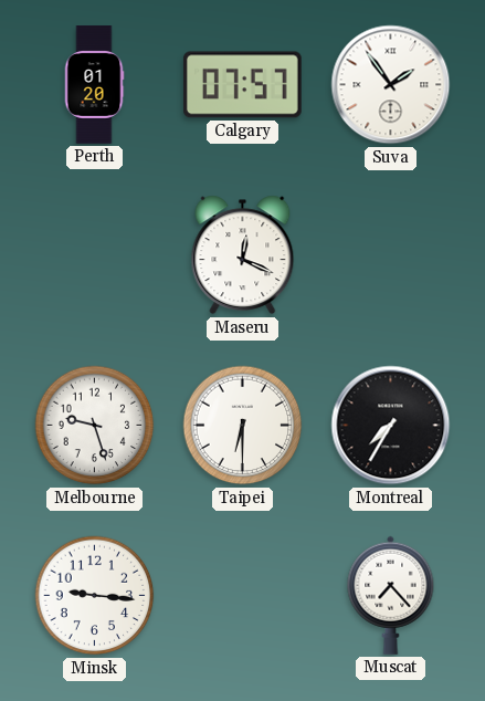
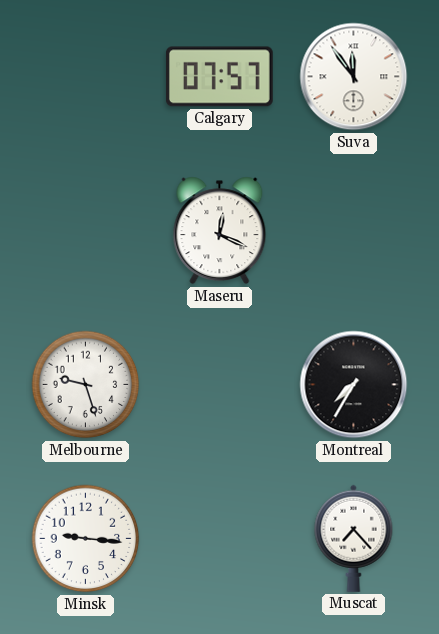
Perth: 01:20 -> none
Suva: 1:54 -> 11:54
Taipei: 6:30 -> none
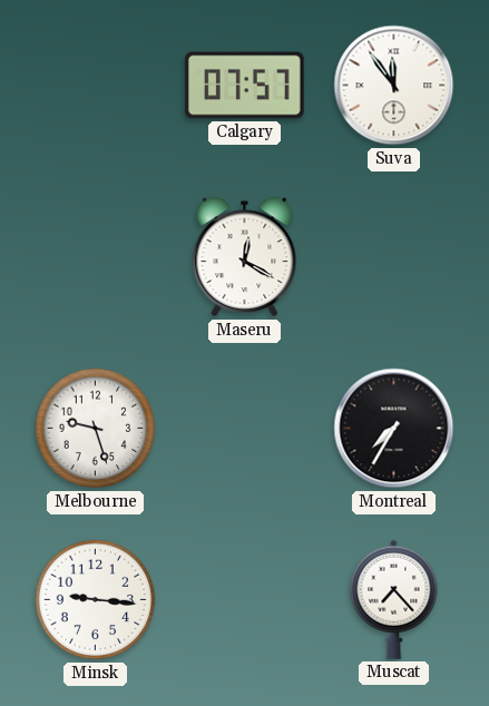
Maseru: 12:19 -> 12:20
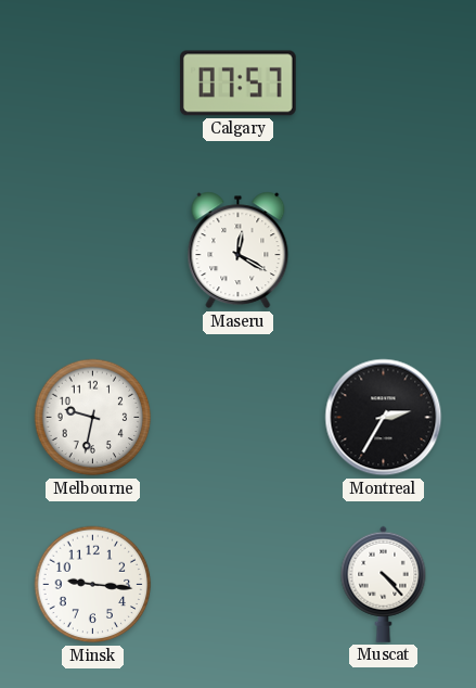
Suva: 11:54 -> none
Melbourne: 9:27 -> 9:32
Montreal: 7:35 -> 2:35
Muscat: 7:23 -> 4:23
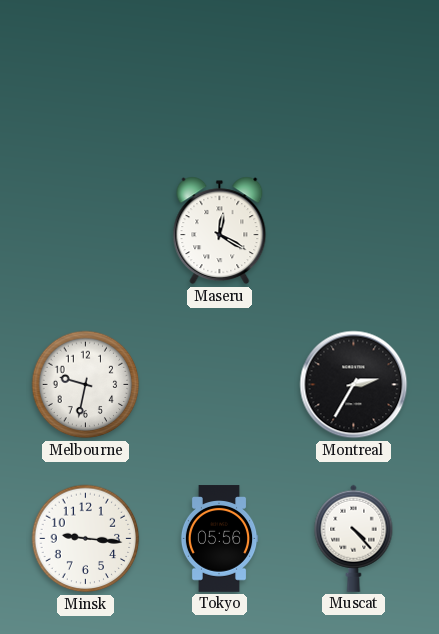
Calgary: 07:57 -> none
Tokyo: none -> 05:56
